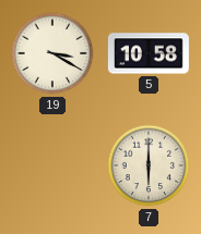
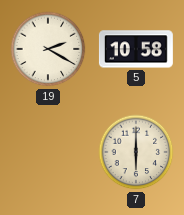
19: 3:20 -> 2:20
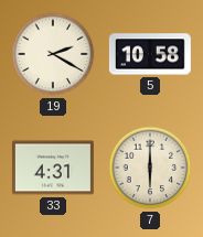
33: none -> 4:31
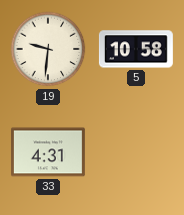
19: 2:20 -> 9:31
7: 6:00 -> none
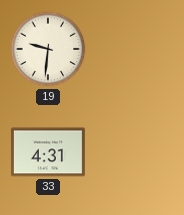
5: 10:58 -> none
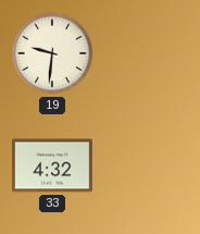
33: 4:31 -> 4:32
